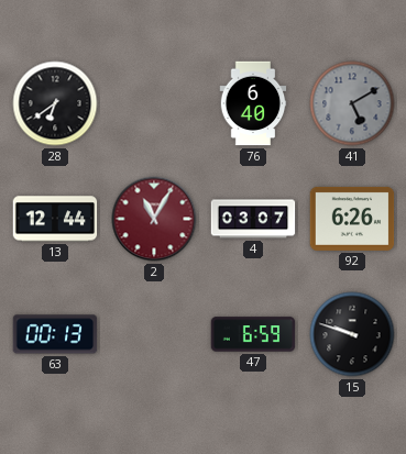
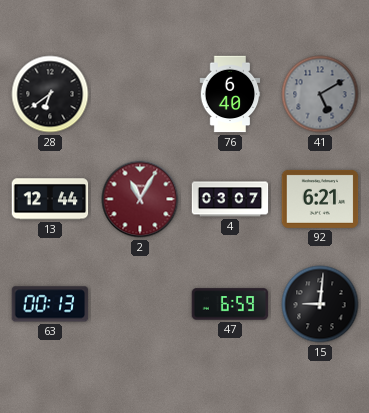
92: 6:26 -> 6:21
15: 9:48 -> 9:01
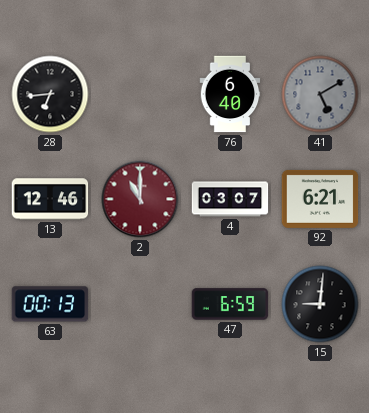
28: 6:39 -> 6:44
13: 12:44 -> 12:46
2: 11:05 -> 11:00
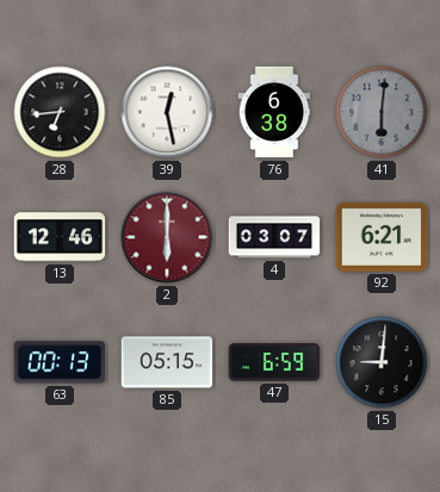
39: none -> 12:28
76: 6:40 -> 6:38
41: 5:10 -> 6:01
2: 11:00 -> 6:00
85: none -> 05:15
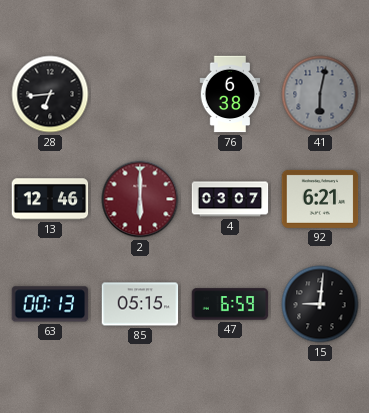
39: 12:28 -> none
41: 6:01 -> 6:02
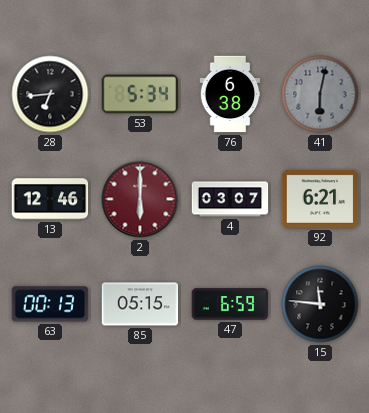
53: none -> 5:34
15: 9:01 -> 11:46
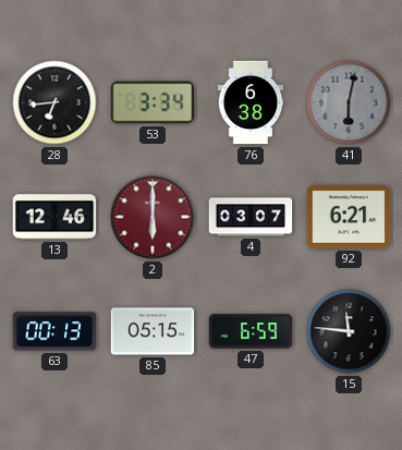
53: 5:34 -> 3:34
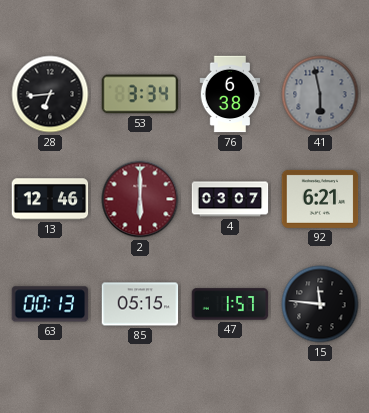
41: 6:02 -> 5:58
47: 6:59 -> 1:57
